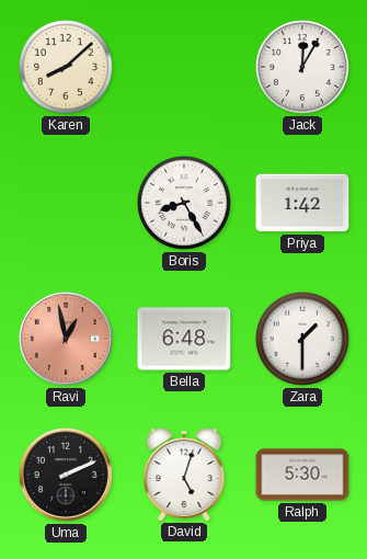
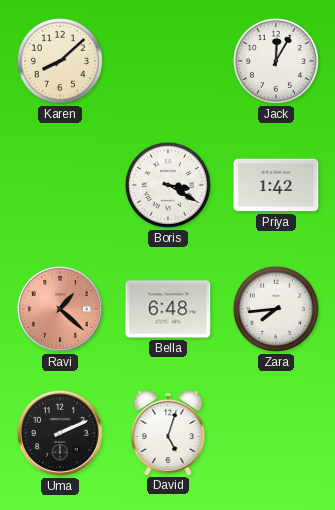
Boris: 8:25 -> 3:20
Ravi: 12:58 -> 1:22
Zara: 1:30 -> 7:44
Ralph: 5:30 -> none
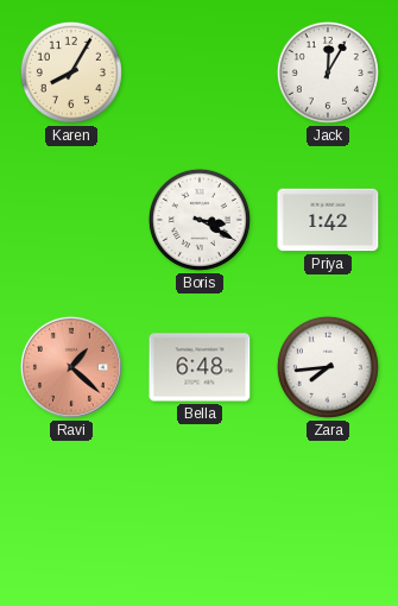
Karen: 8:08 -> 8:05
Uma: 2:11 -> none
David: 5:03 -> none
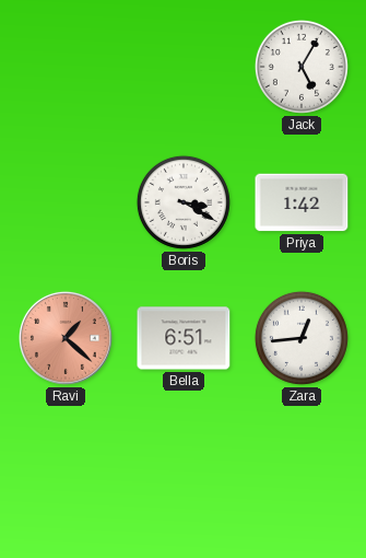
Karen: 8:05 -> none
Jack: 12:05 -> 5:05
Bella: 6:48 -> 6:51
Zara: 7:44 -> 12:44
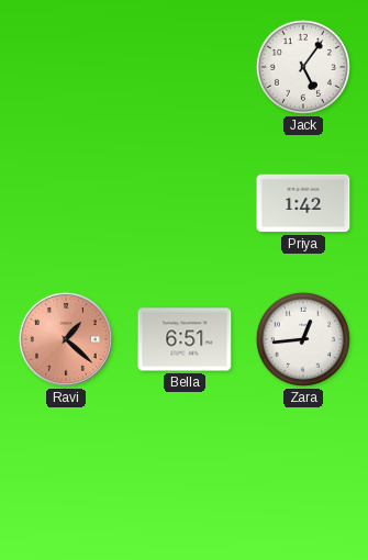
Jack: 5:05 -> 5:06
Boris: 3:20 -> none
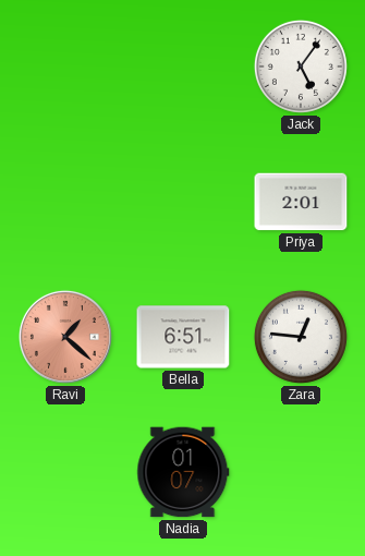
Priya: 1:42 -> 2:01
Zara: 12:44 -> 12:46
Nadia: none -> 01:07
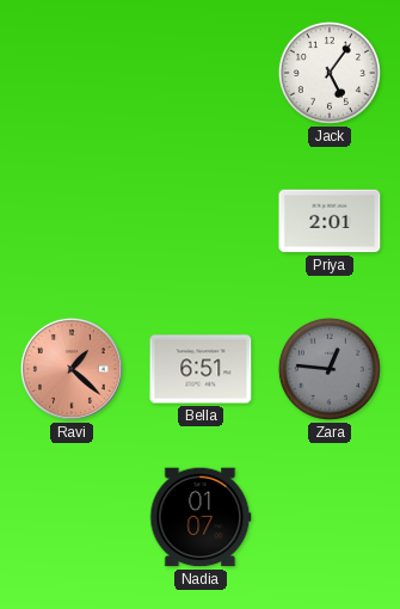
Zara dial: white -> grey
